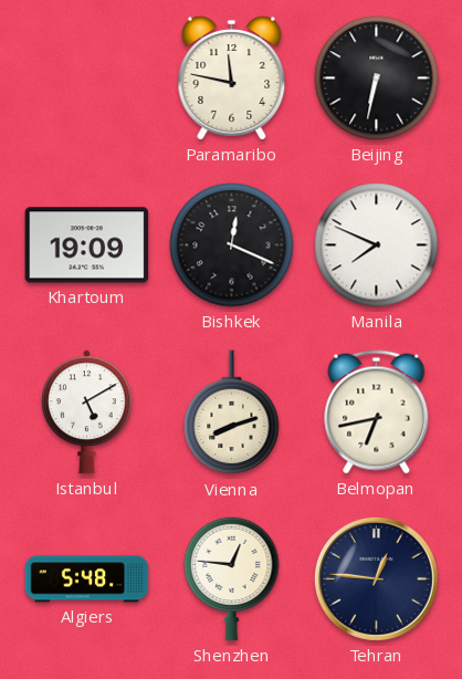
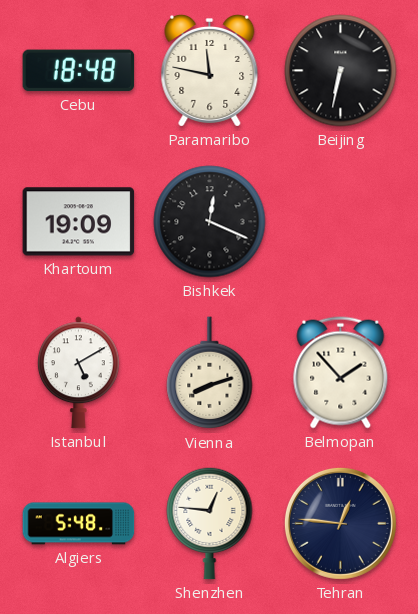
Cebu: none -> 18:48
Manila: 7:49 -> none
Belmopan: 6:43 -> 1:53
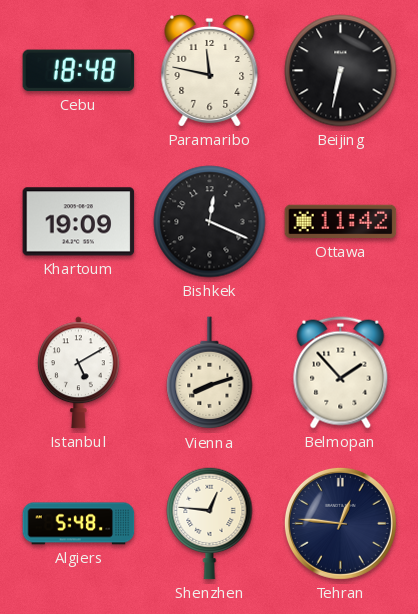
Ottawa: none -> 11:42
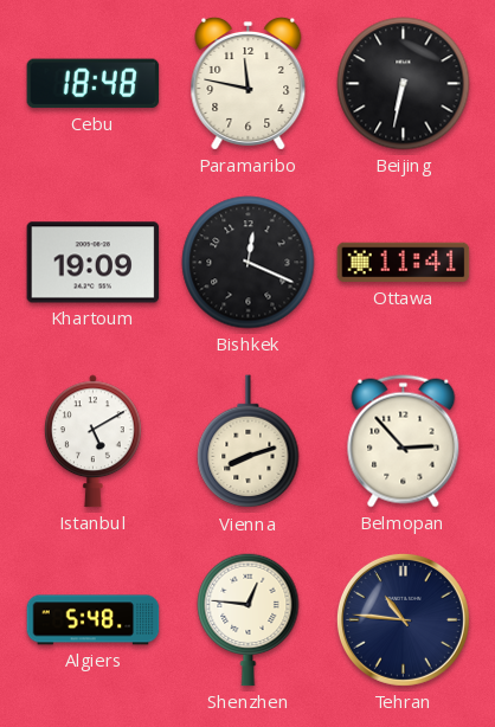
Ottawa: 11:42 -> 11:41
Belmopan: 1:53 -> 2:53
Tehran: 12:46 -> 10:46
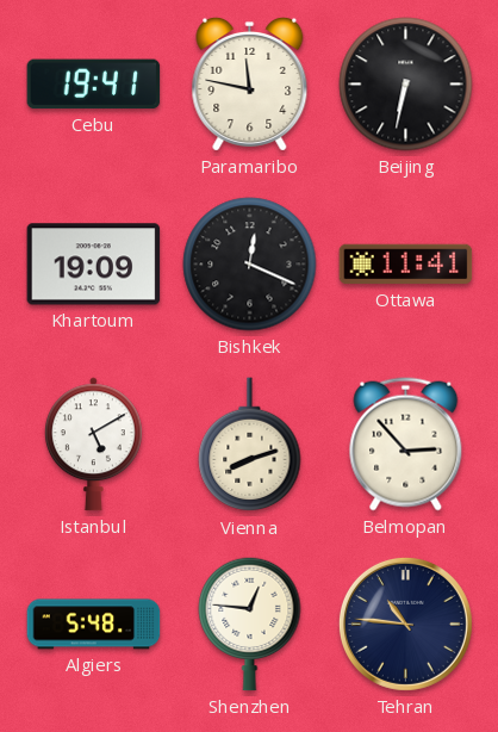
Cebu: 18:48 -> 19:41
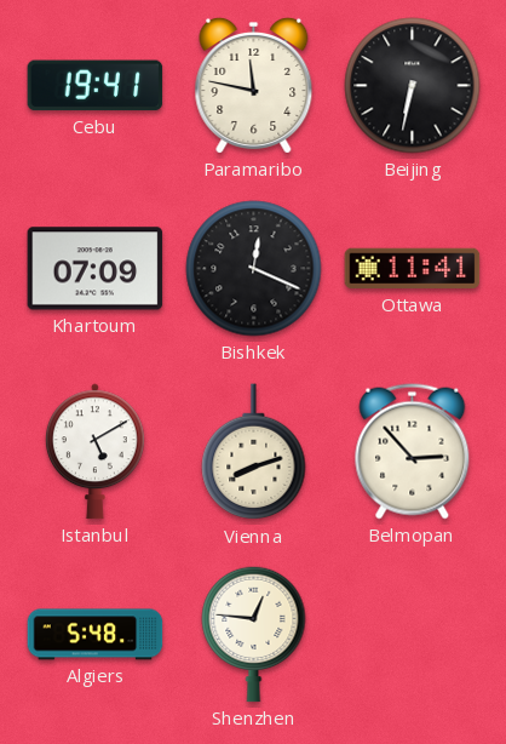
Khartoum: 19:09 -> 07:09
Tehran: 10:46 -> none
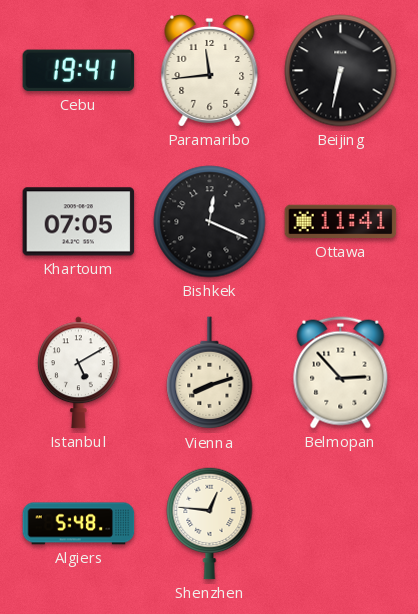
Paramaribo: 11:47 -> 11:44
Khartoum: 07:09 -> 07:05
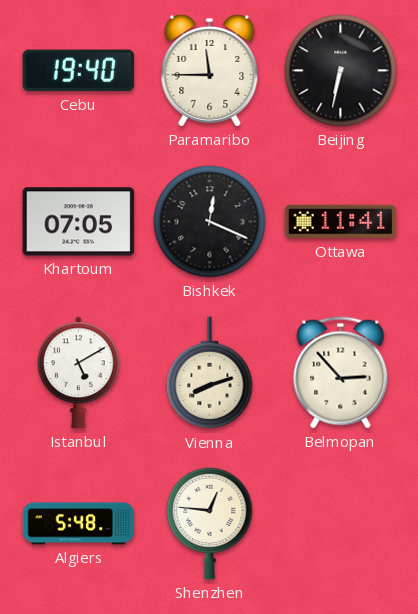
Cebu: 19:41 -> 19:40
Paramaribo: 11:44 -> 11:45
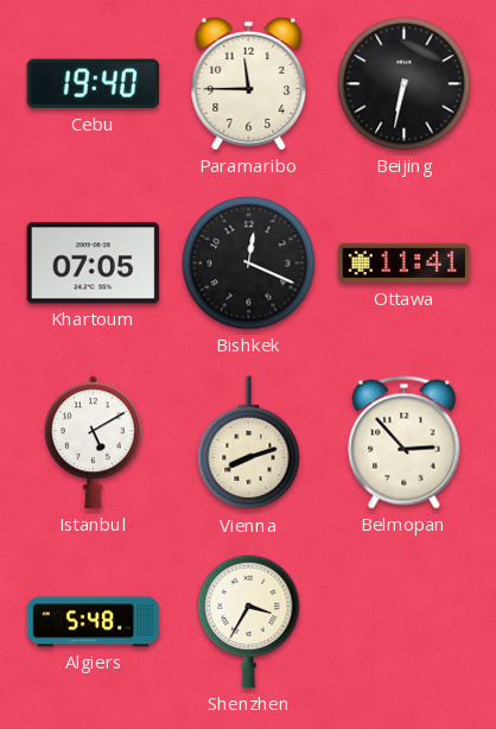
Shenzhen: 12:46 -> 3:35
